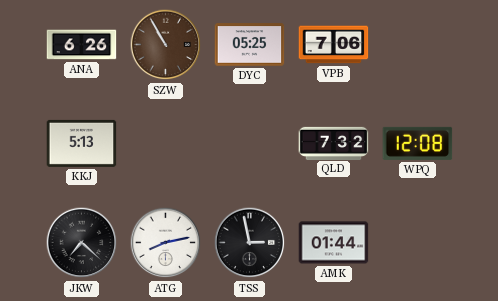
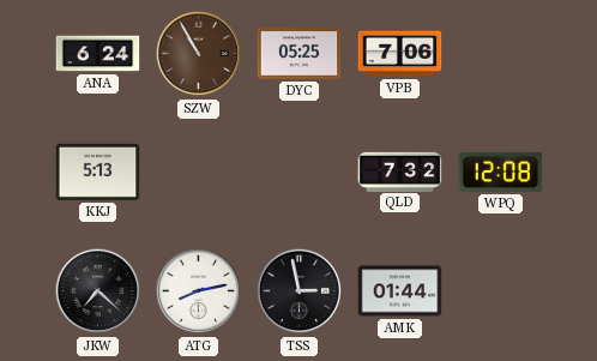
ANA: 6:26 -> 6:24
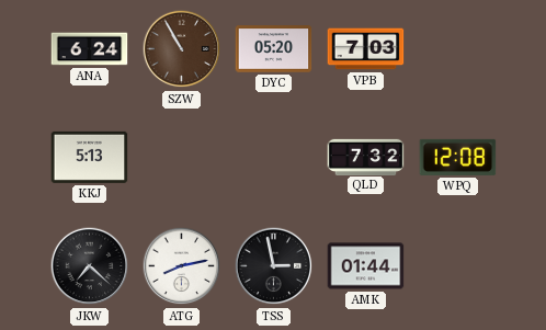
DYC: 05:25 -> 05:20
VPB: 7:06 -> 7:03
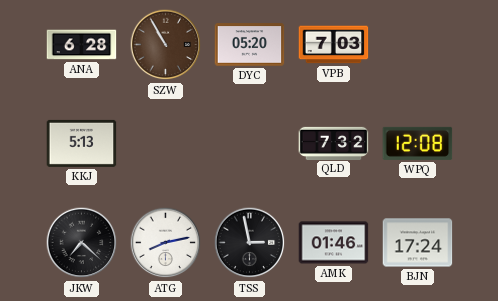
ANA: 6:24 -> 6:28
AMK: 01:44 -> 01:46
BJN: none -> 17:24
